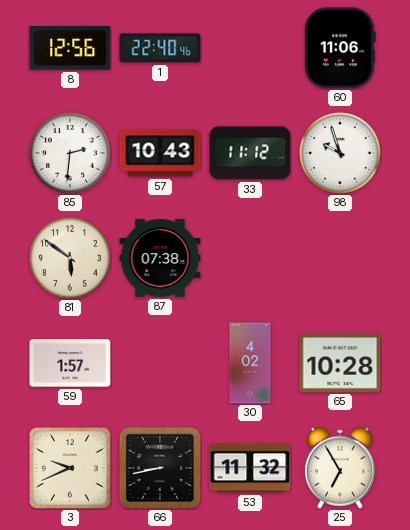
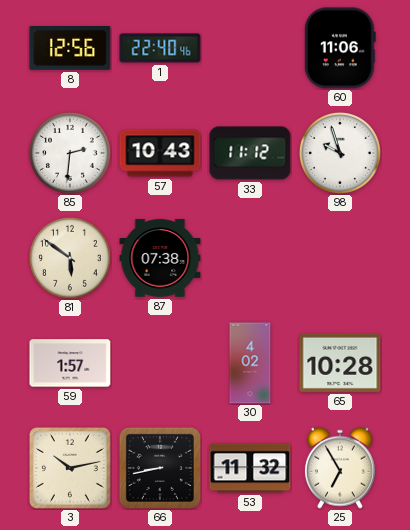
3: 9:41 -> 10:13
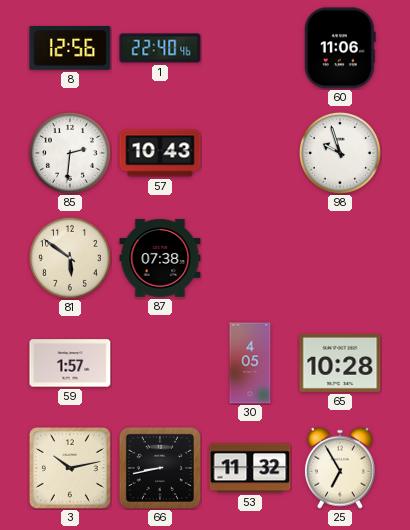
33: 11:12 -> none
30: 4:02 -> 4:05
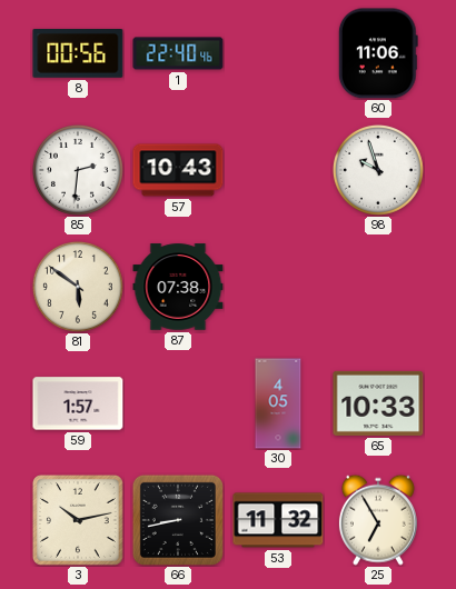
8: 12:56 -> 00:56
65: 10:28 -> 10:33
